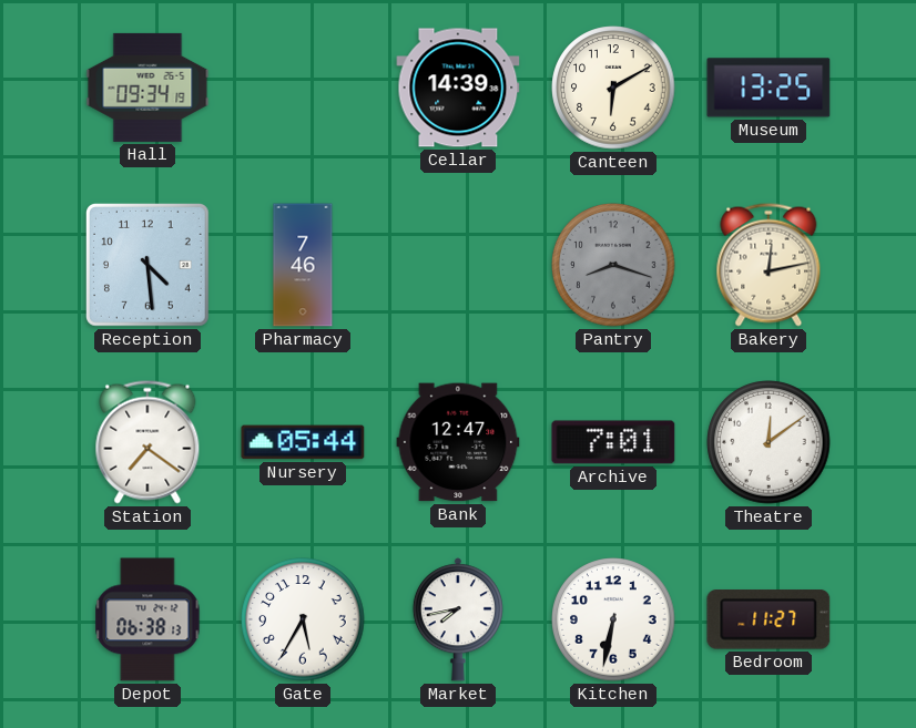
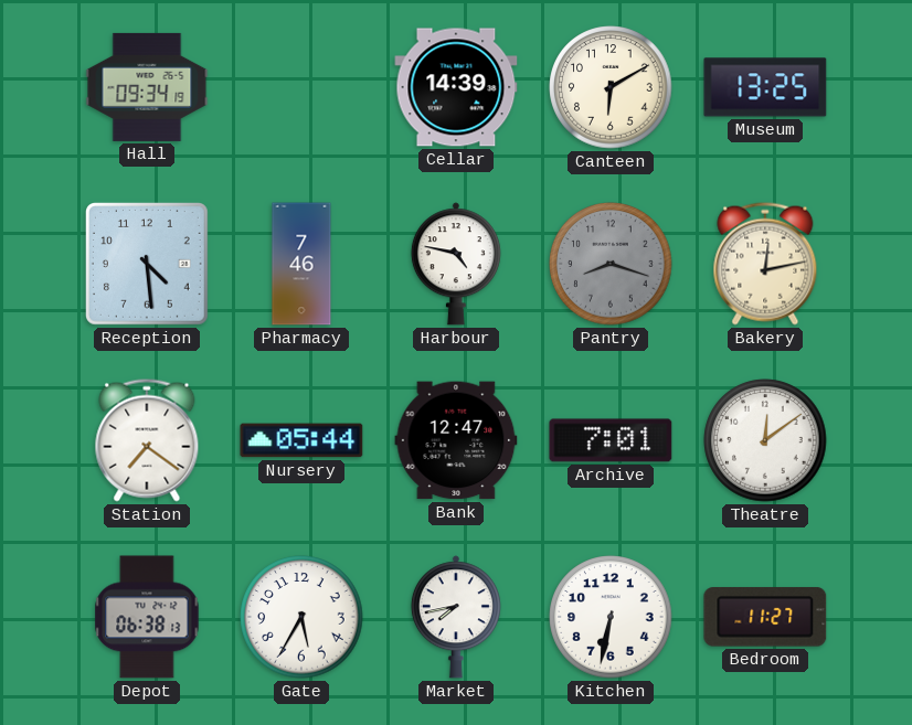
Harbour: none -> 4:47
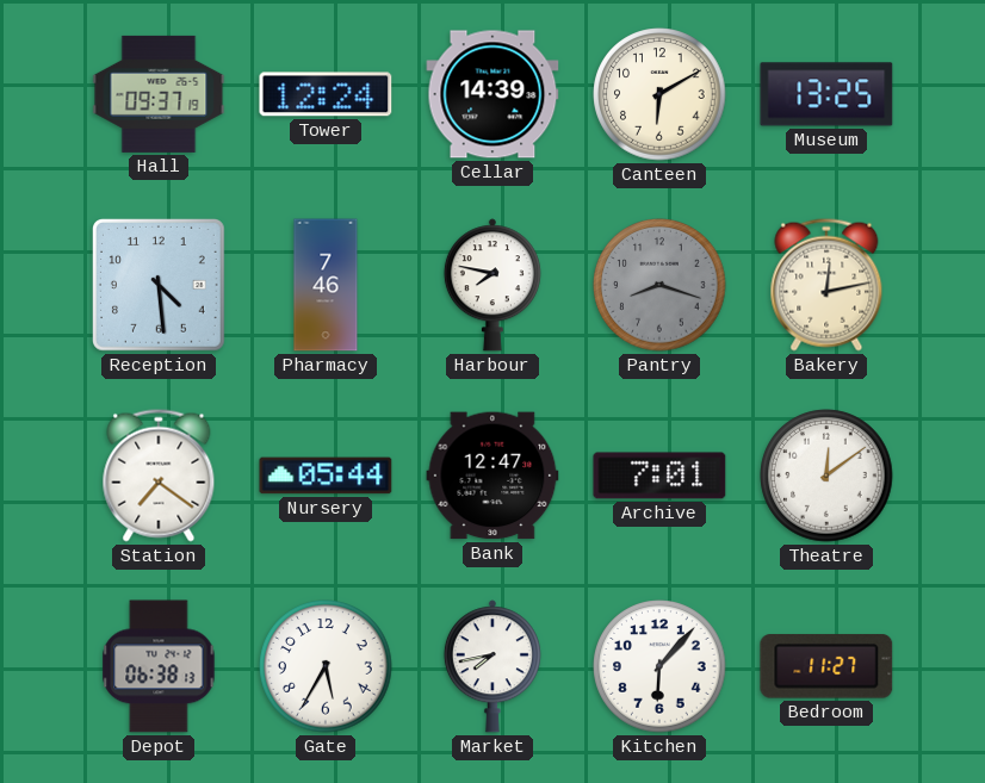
Hall: 09:34 -> 09:37
Tower: none -> 12:24
Harbour: 4:47 -> 7:47
Kitchen: 6:32 -> 6:07
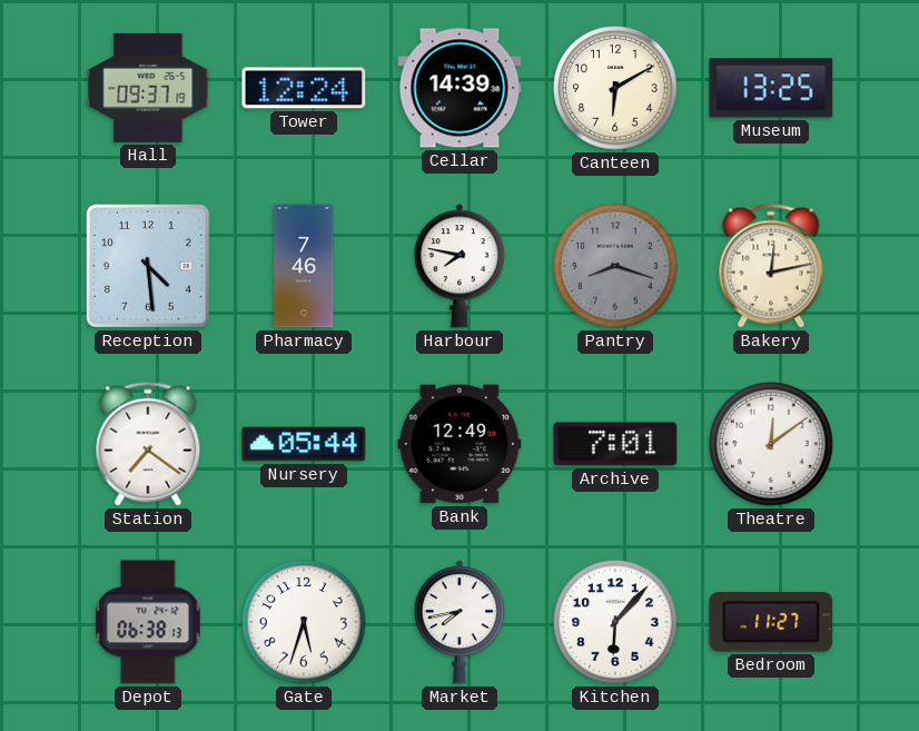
Bank: 12:47 -> 12:49
Gate: 5:35 -> 5:33
